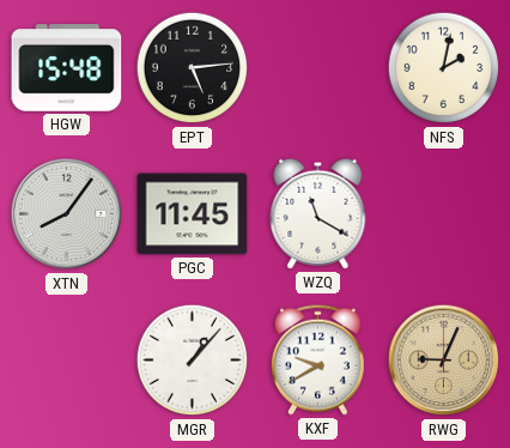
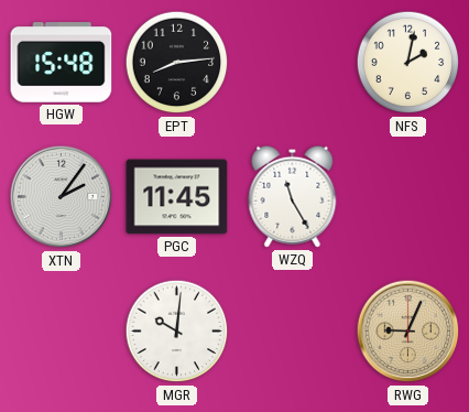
EPT: 5:14 -> 8:14
XTN: 8:06 -> 2:06
WZQ: 11:20 -> 11:25
MGR: 1:07 -> 10:01
KXF: 9:40 -> none
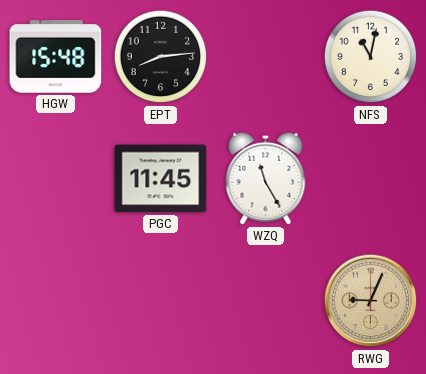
NFS: 2:02 -> 11:02
XTN: 2:06 -> none
MGR: 10:01 -> none
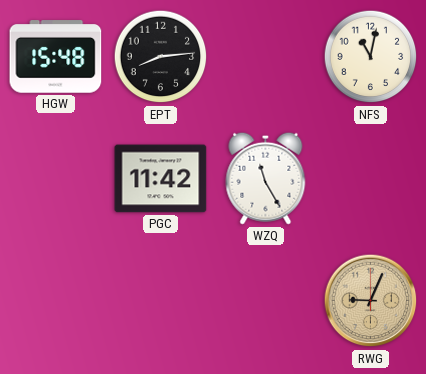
PGC: 11:45 -> 11:42
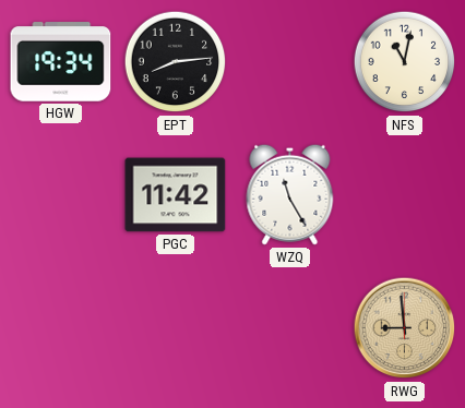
HGW: 15:48 -> 19:34
RWG: 9:04 -> 8:59
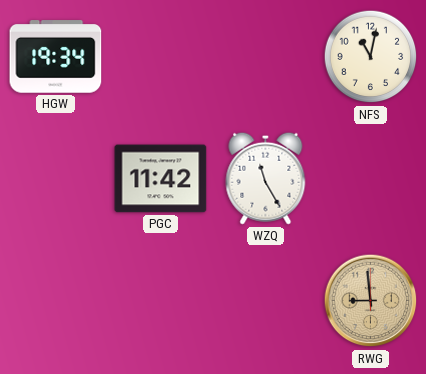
EPT: 8:14 -> none
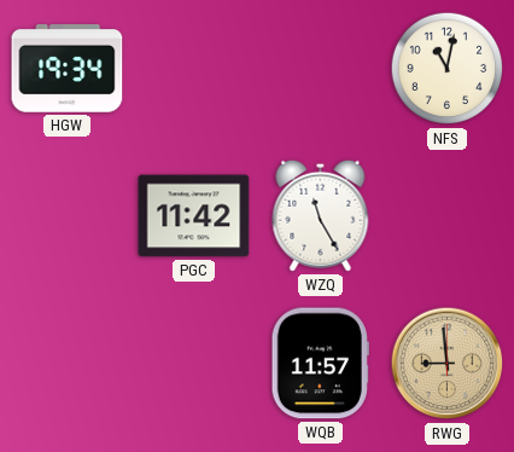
WQB: none -> 11:57
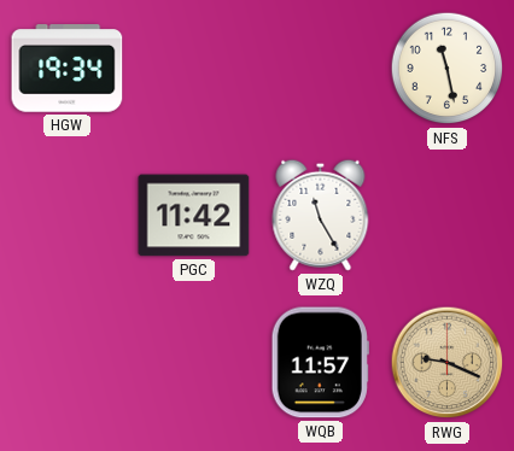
NFS: 11:02 -> 11:28
RWG: 8:59 -> 9:19
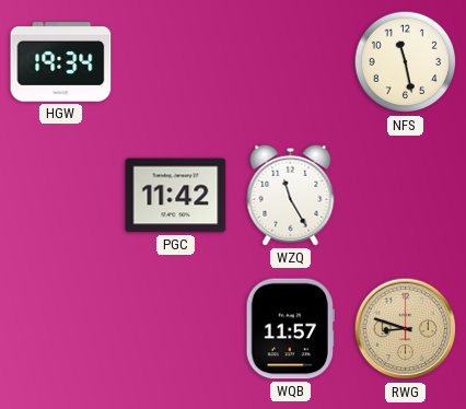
RWG: 9:19 -> 8:48
